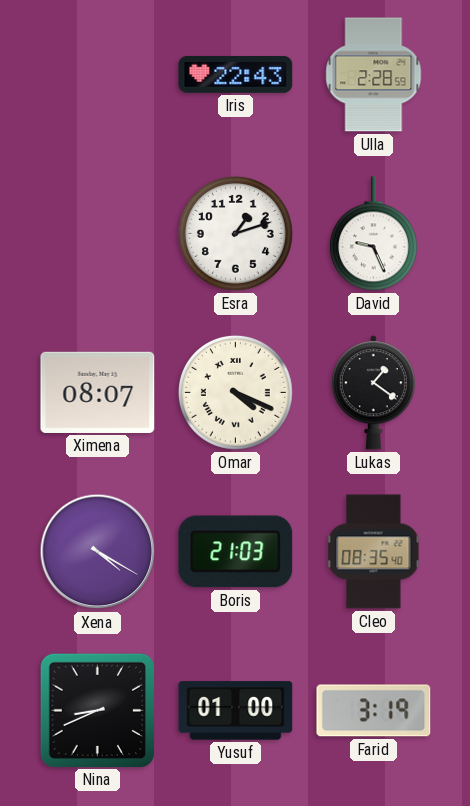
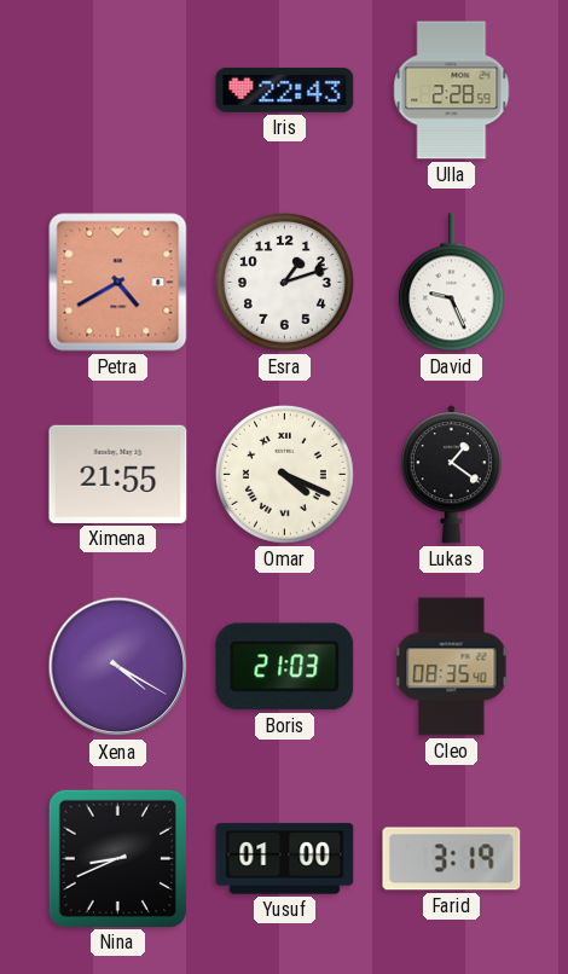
Petra: none -> 4:40
Ximena: 08:07 -> 21:55
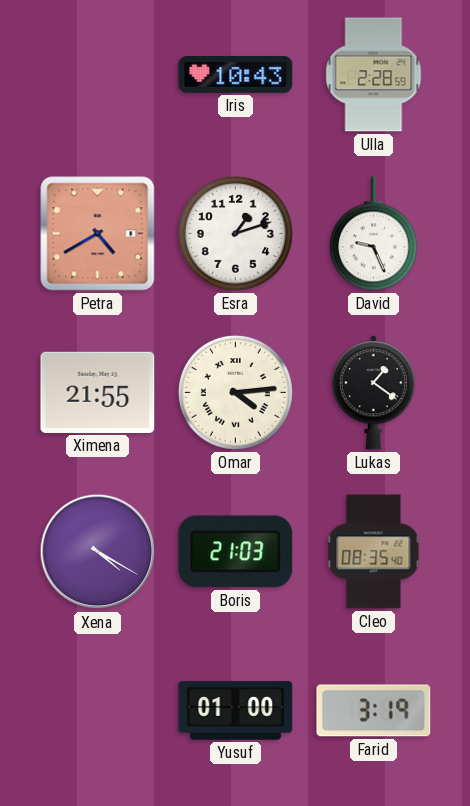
Iris: 22:43 -> 10:43
Omar: 4:19 -> 4:14
Nina: 8:41 -> none
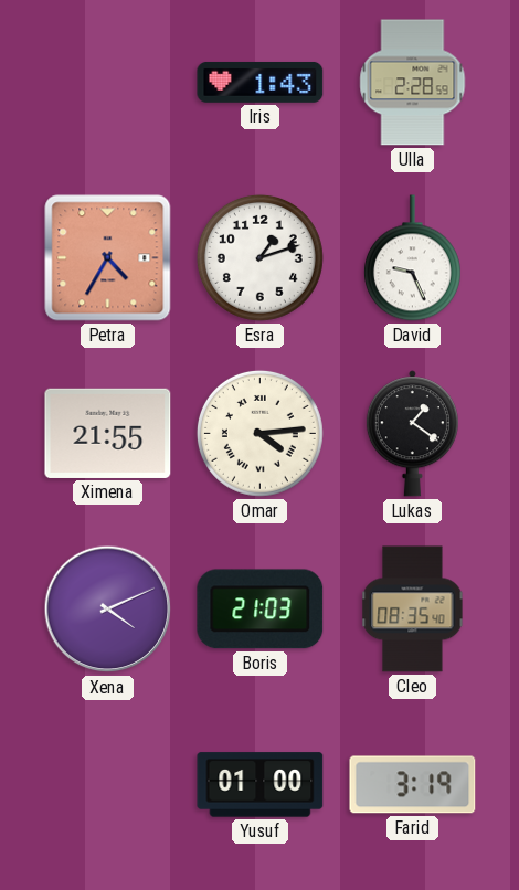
Iris: 10:43 -> 1:43
Petra: 4:40 -> 4:35
Xena: 4:20 -> 4:11
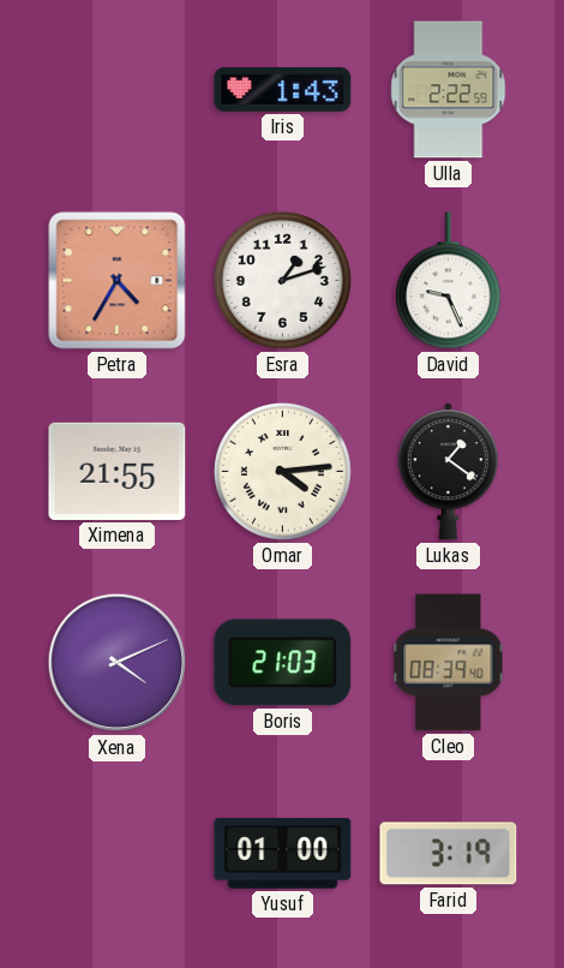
Ulla: 2:28 -> 2:22
Cleo: 08:35 -> 08:39
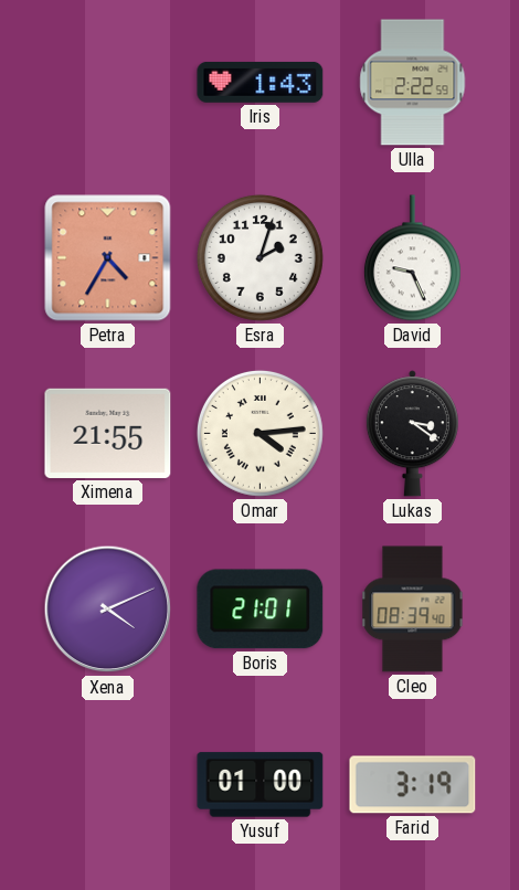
Esra: 1:12 -> 2:03
Lukas: 1:21 -> 3:21
Boris: 21:03 -> 21:01
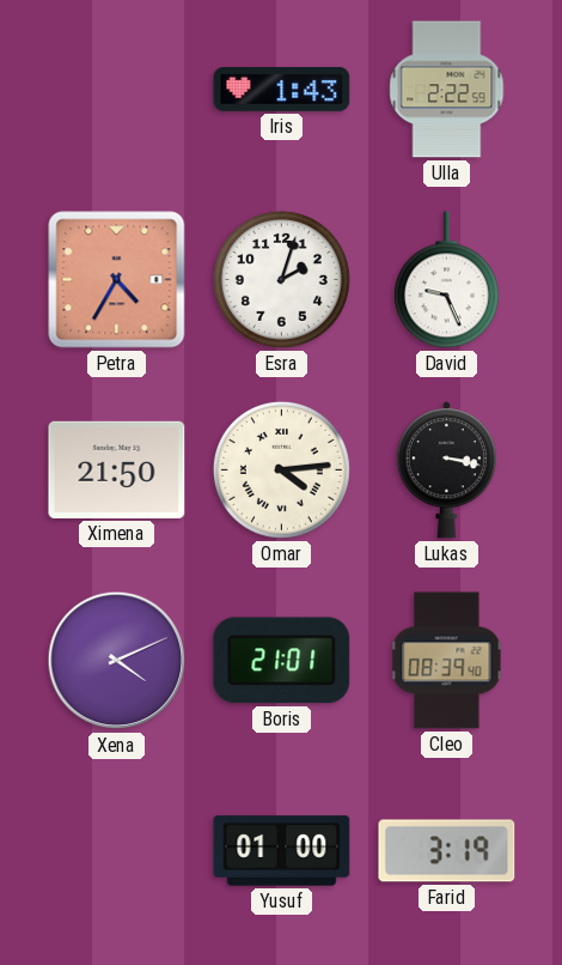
Ximena: 21:55 -> 21:50
Lukas: 3:21 -> 3:17
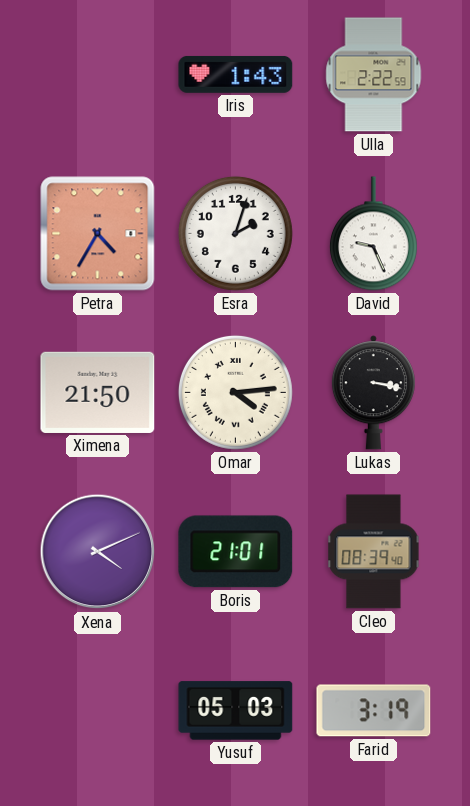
Yusuf: 01:00 -> 05:03
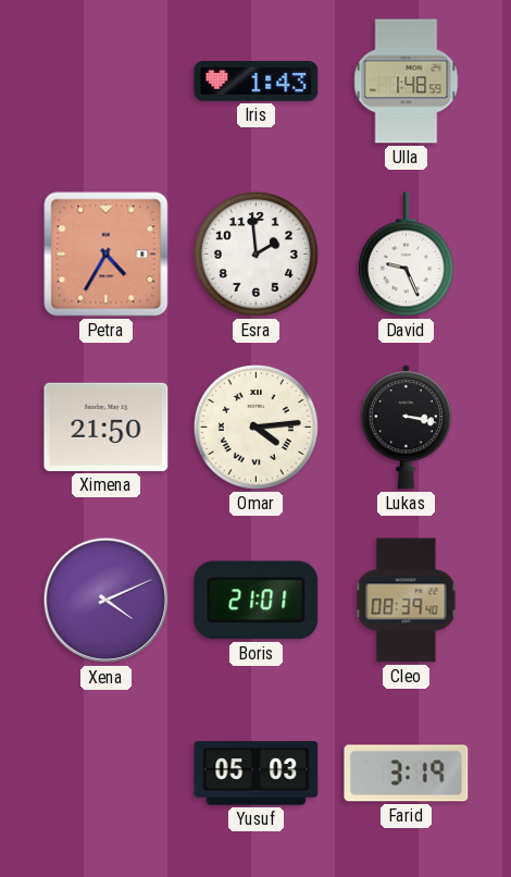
Ulla: 2:22 -> 1:48
Esra: 2:03 -> 1:59
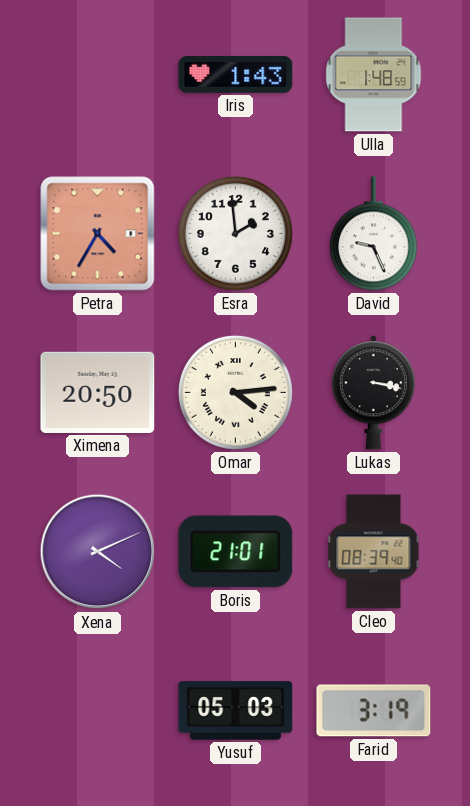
Ximena: 21:50 -> 20:50
